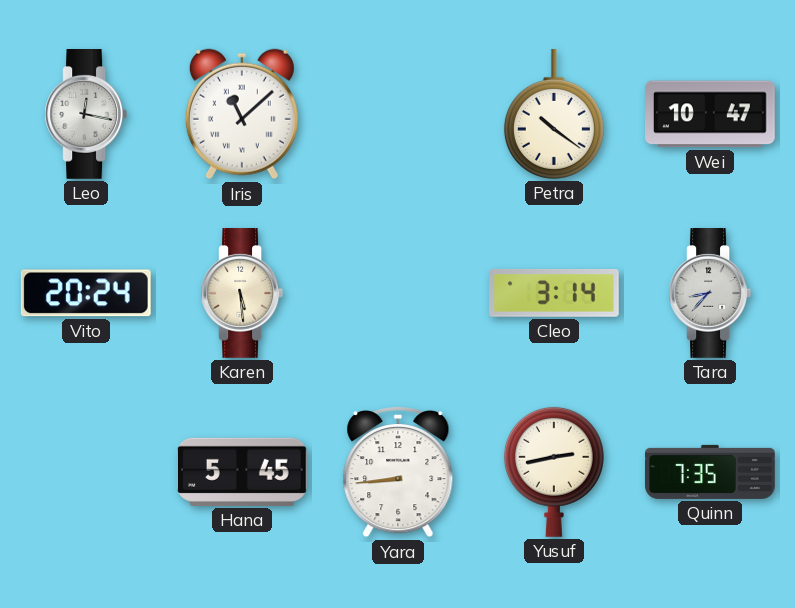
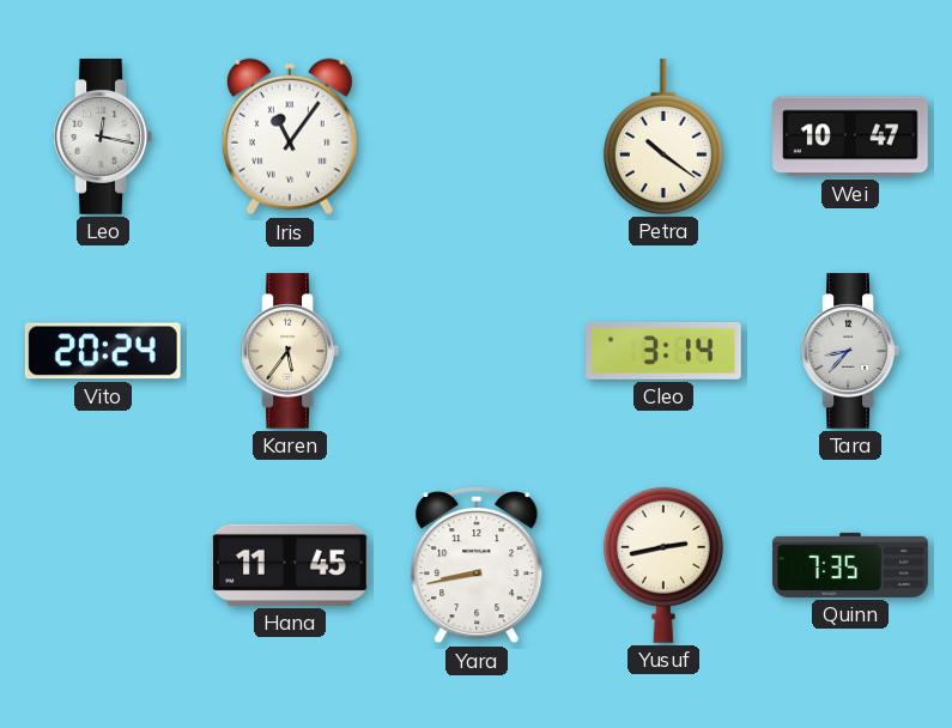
Iris: 11:08 -> 11:06
Karen: 5:29 -> 5:36
Hana: 5:45 -> 11:45
Yara: 8:44 -> 8:43
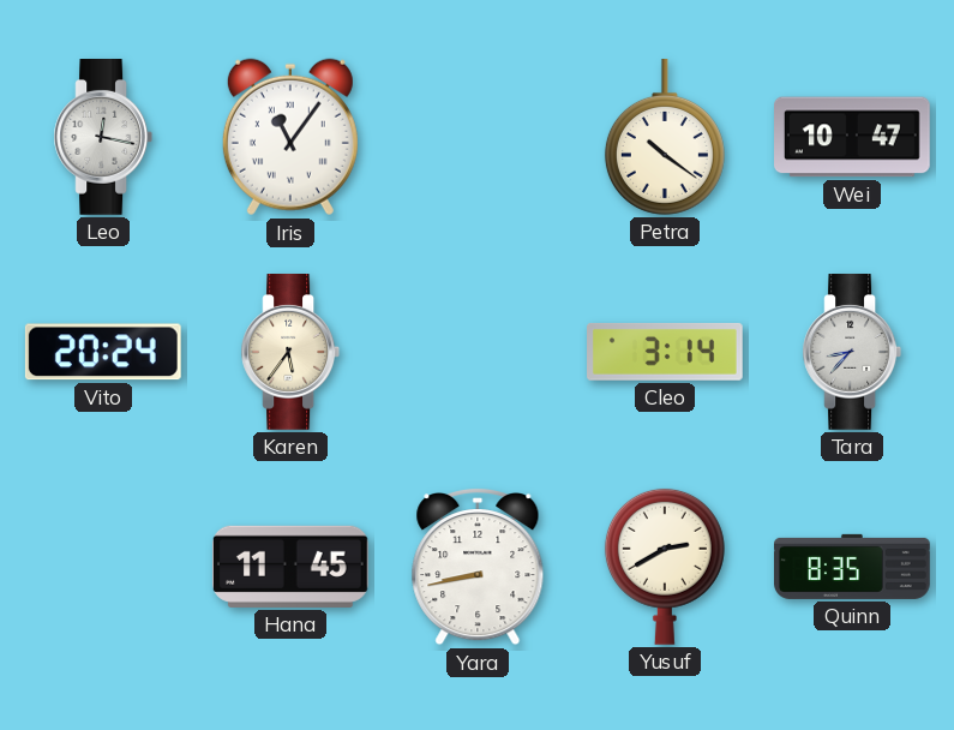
Yusuf: 2:43 -> 2:40
Quinn: 7:35 -> 8:35
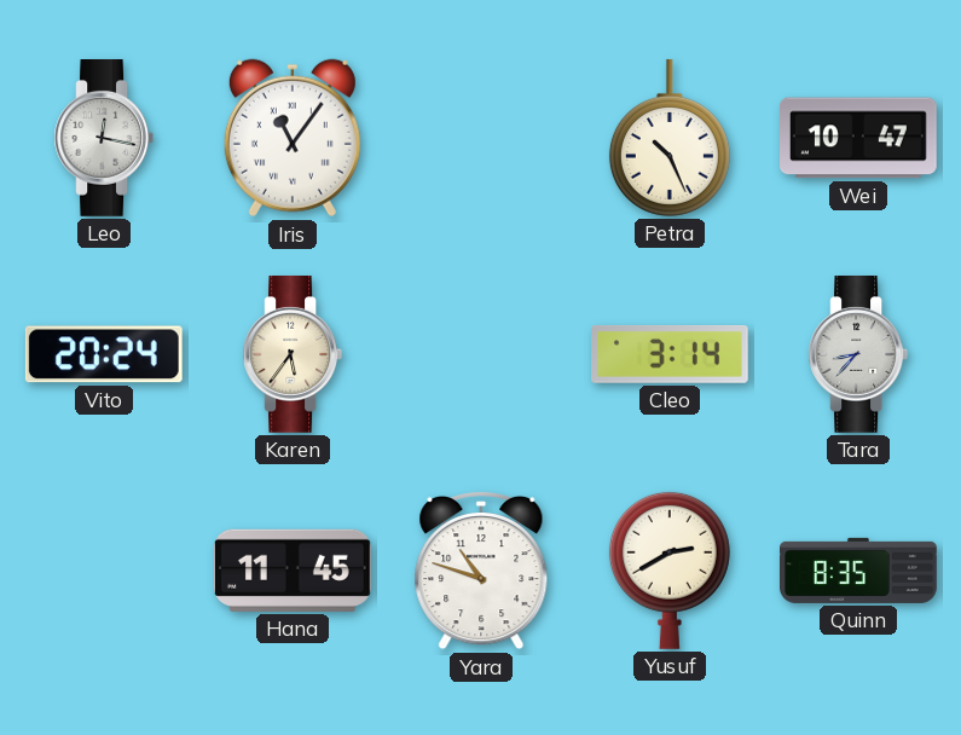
Petra: 10:21 -> 10:26
Yara: 8:43 -> 10:48
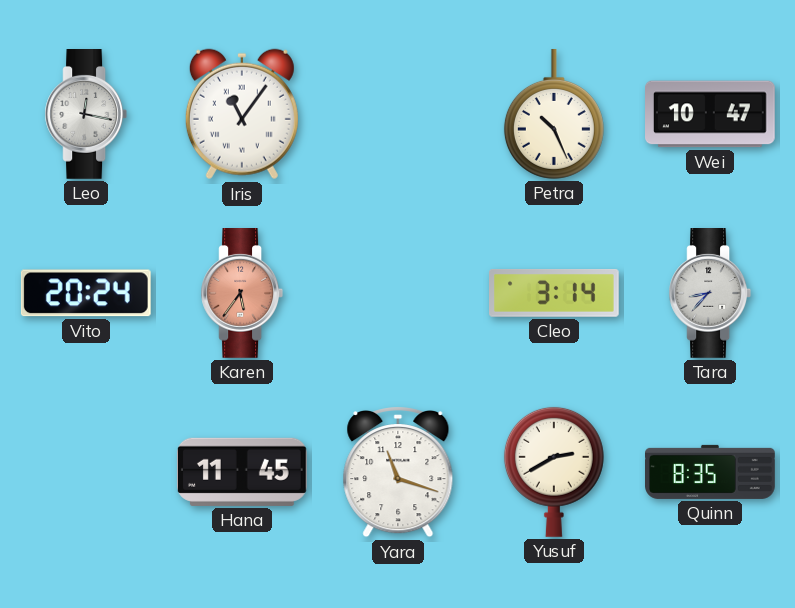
Karen dial: cream -> salmon
Yara: 10:48 -> 11:18
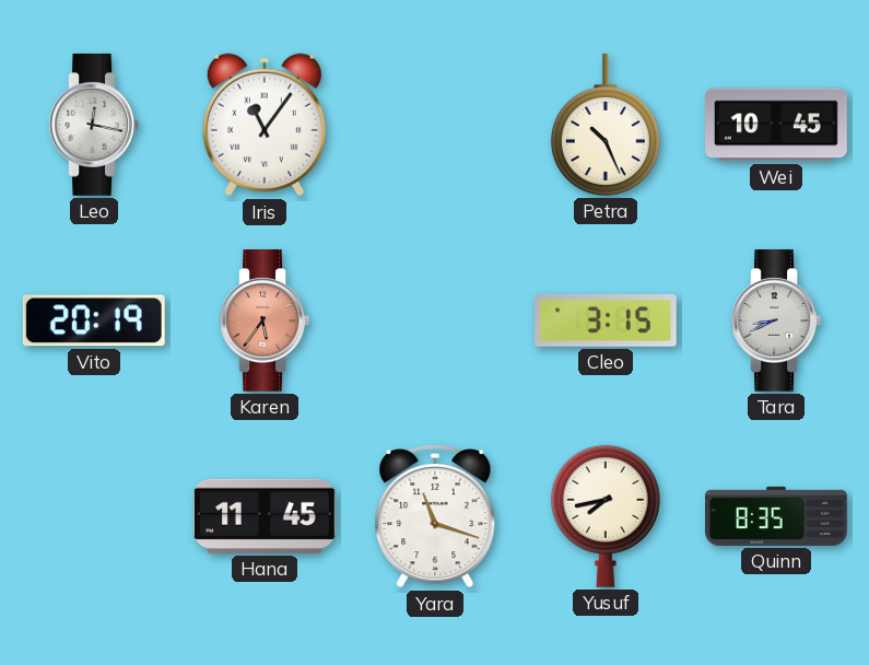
Wei: 10:47 -> 10:45
Vito: 20:24 -> 20:19
Cleo: 3:14 -> 3:15
Tara: 8:37 -> 8:41
Yusuf: 2:40 -> 7:43
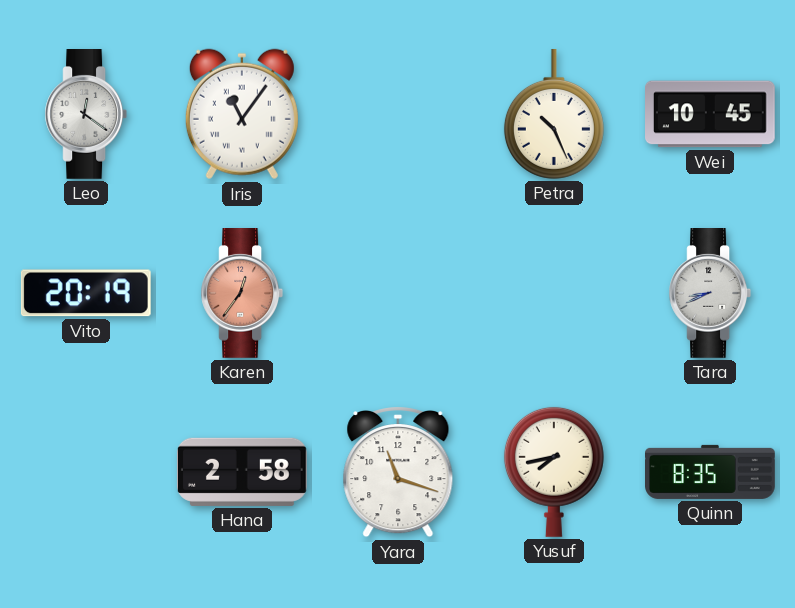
Leo: 12:17 -> 12:21
Karen: 5:36 -> 12:36
Cleo: 3:15 -> none
Hana: 11:45 -> 2:58
